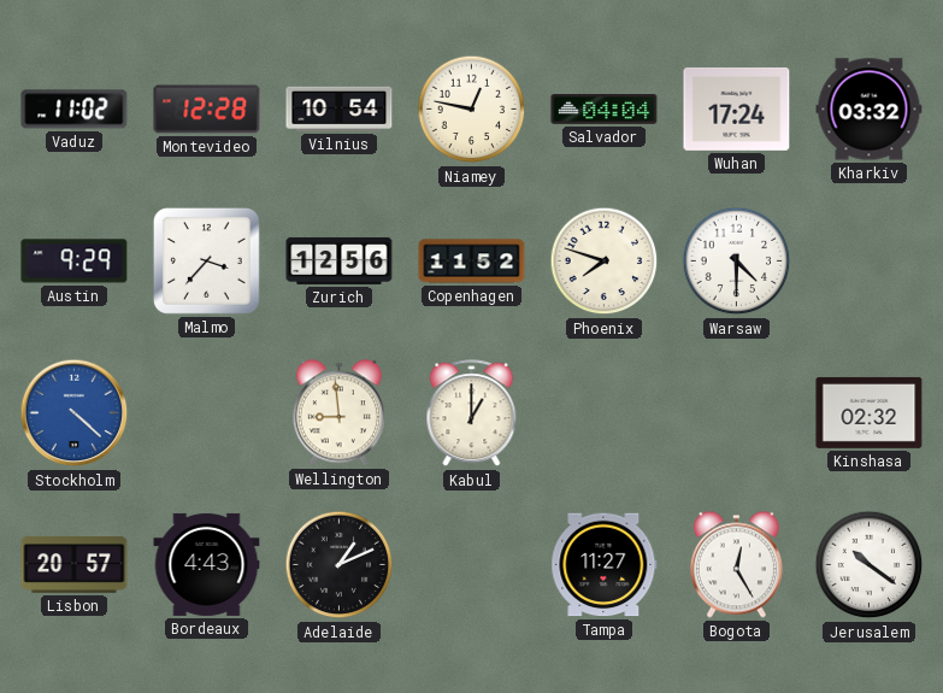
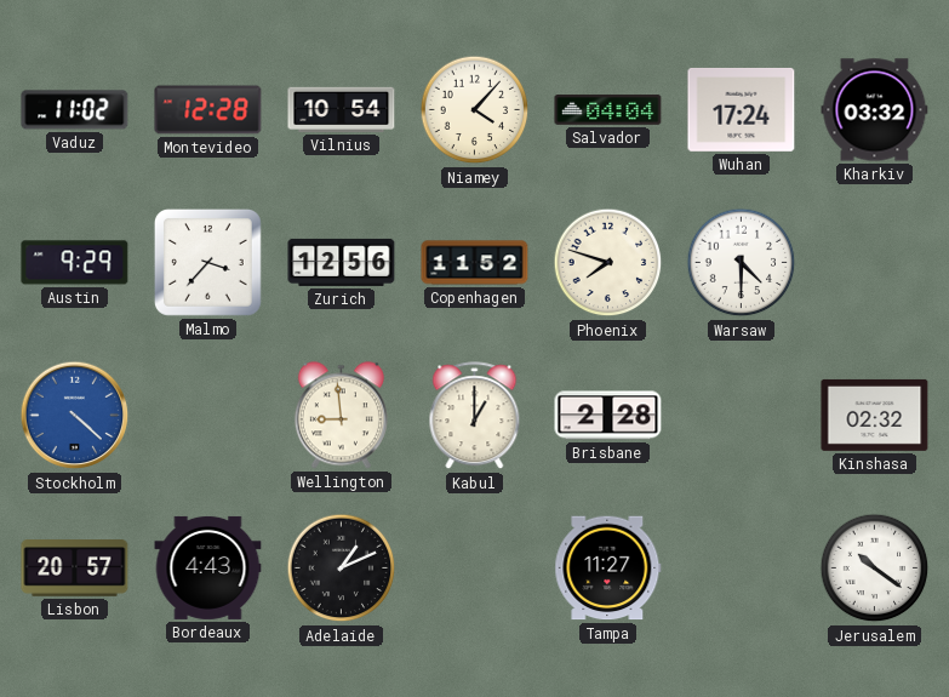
Niamey: 12:47 -> 4:07
Brisbane: none -> 2:28
Bogota: 12:25 -> none
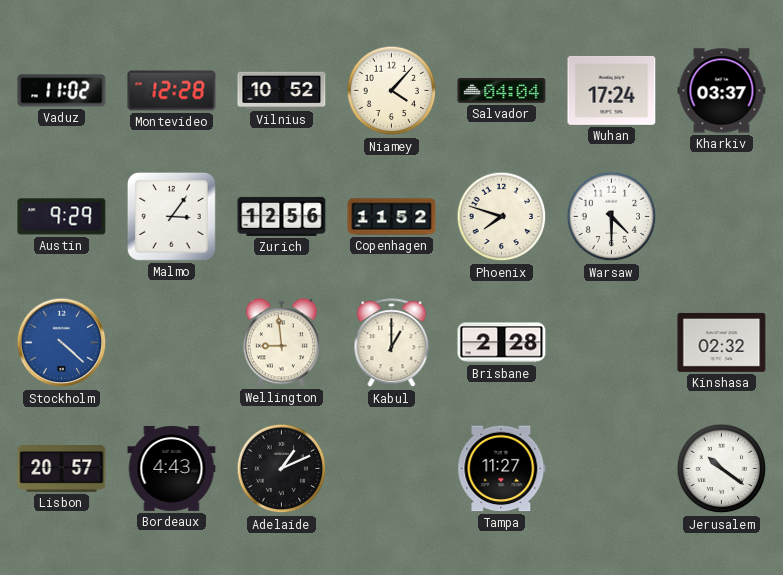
Vilnius: 10:54 -> 10:52
Kharkiv: 03:32 -> 03:37
Malmo: 3:37 -> 3:06
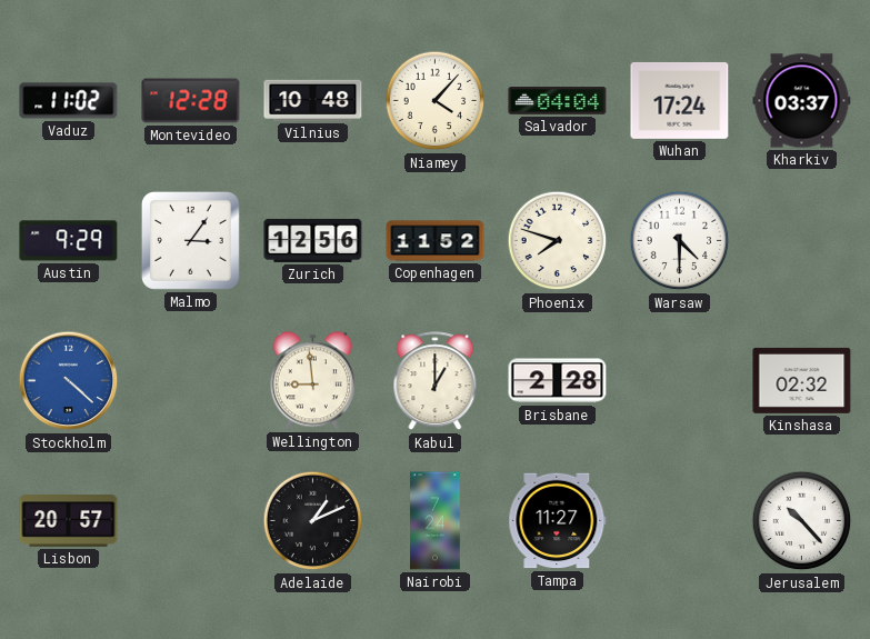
Vilnius: 10:52 -> 10:48
Bordeaux: 4:43 -> none
Nairobi: none -> 7:24
Jerusalem: 10:21 -> 10:23
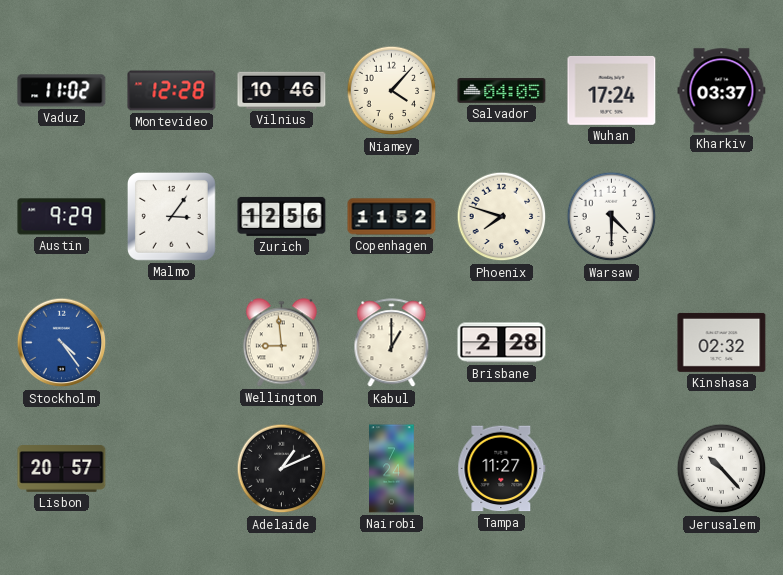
Vilnius: 10:48 -> 10:46
Salvador: 04:04 -> 04:05
Stockholm: 4:22 -> 4:24
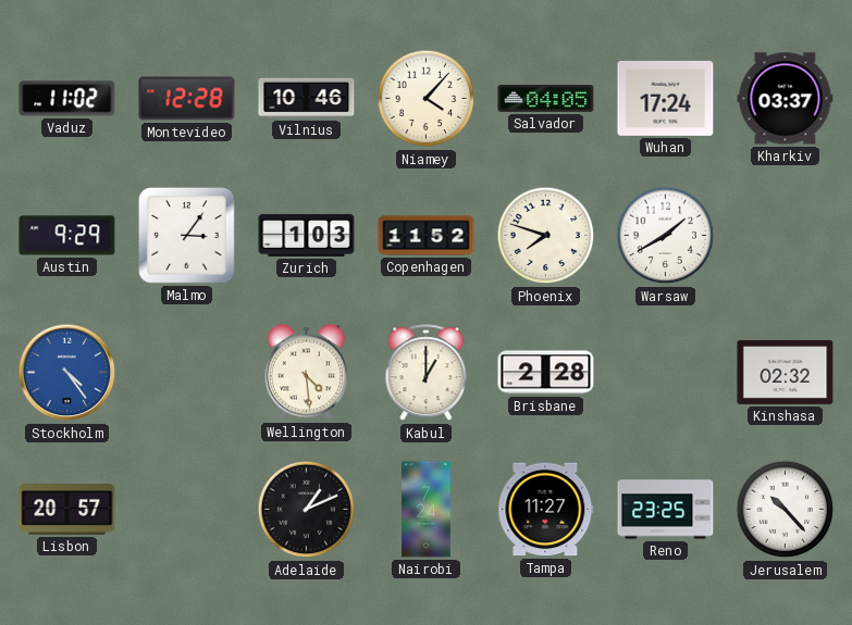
Zurich: 12:56 -> 1:03
Warsaw: 4:30 -> 1:40
Wellington: 8:59 -> 4:29
Reno: none -> 23:25
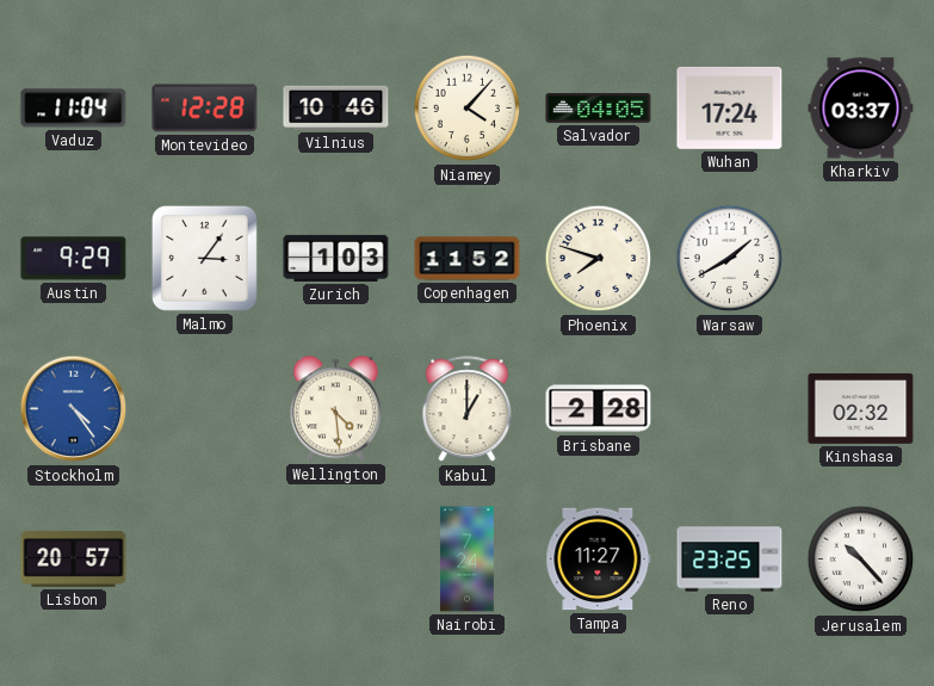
Vaduz: 11:02 -> 11:04
Adelaide: 1:11 -> none
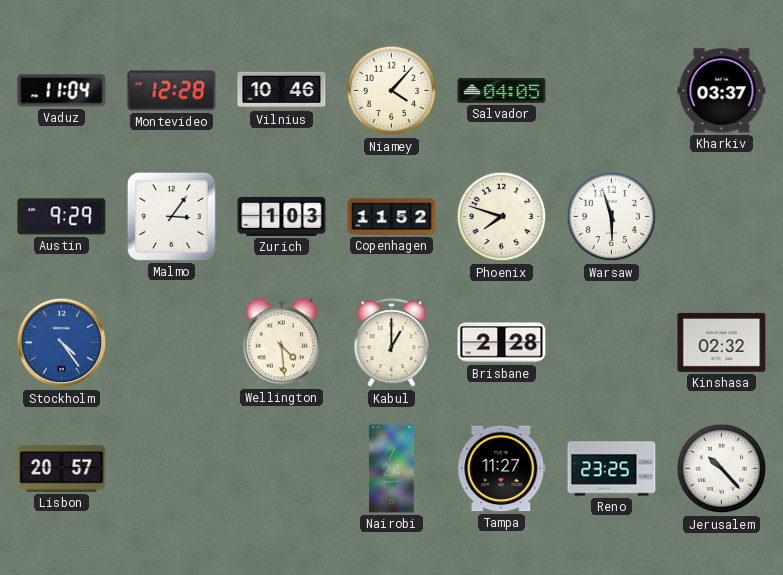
Wuhan: 17:24 -> none
Warsaw: 1:40 -> 5:57
